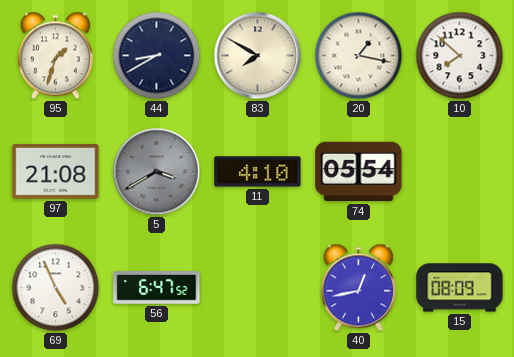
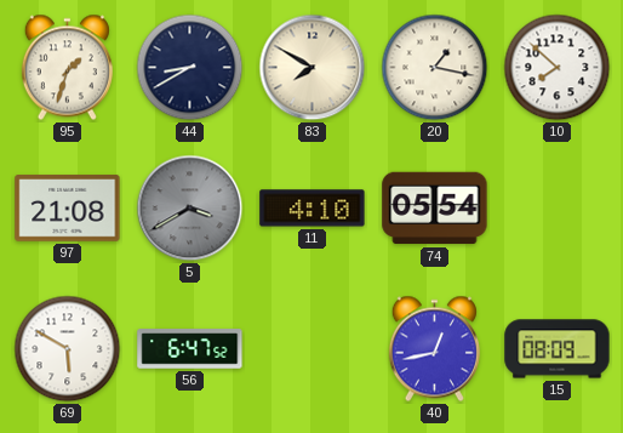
69: 4:56 -> 5:50
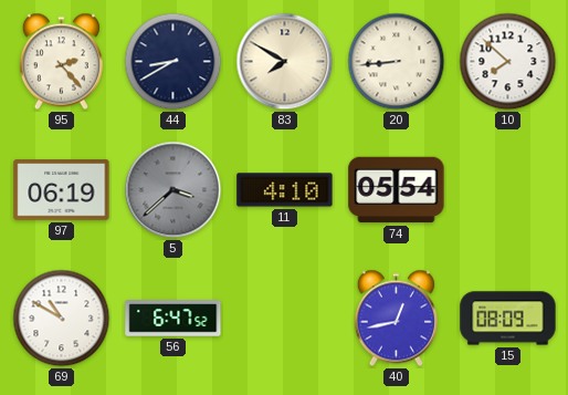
95: 1:33 -> 2:23
20: 1:17 -> 8:44
97: 21:08 -> 06:19
5: 3:40 -> 3:38
69: 5:50 -> 10:50
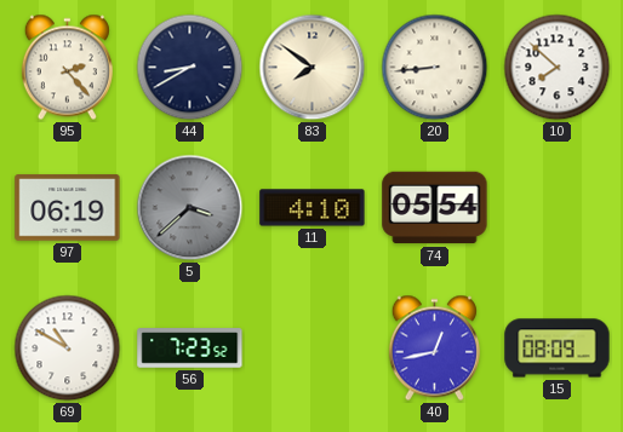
83: 7:50 -> 7:51
56: 6:47 -> 7:23
